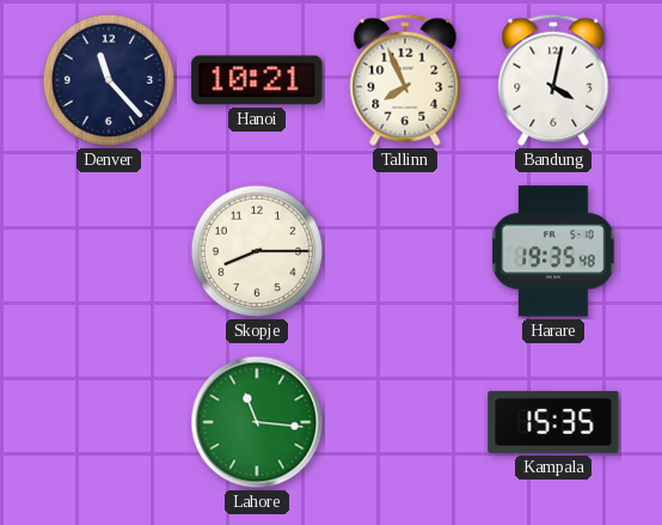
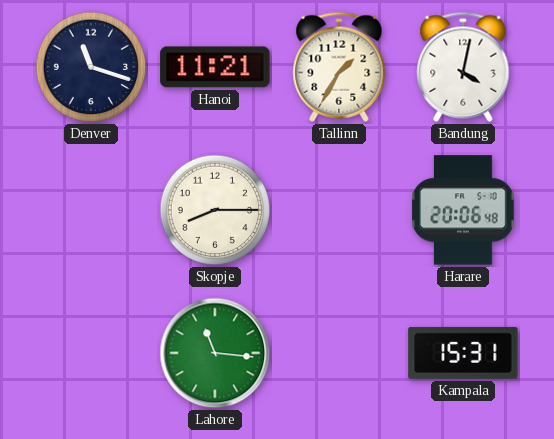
Denver: 11:23 -> 11:18
Hanoi: 10:21 -> 11:21
Tallinn: 7:56 -> 1:35
Harare: 19:35 -> 20:06
Kampala: 15:35 -> 15:31
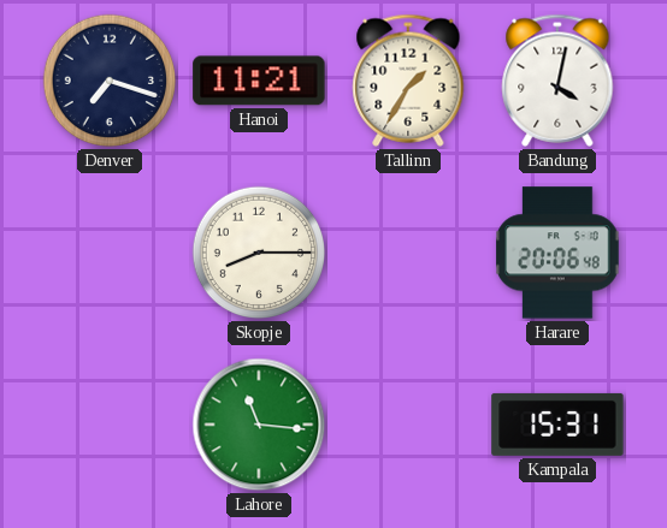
Denver: 11:18 -> 7:18
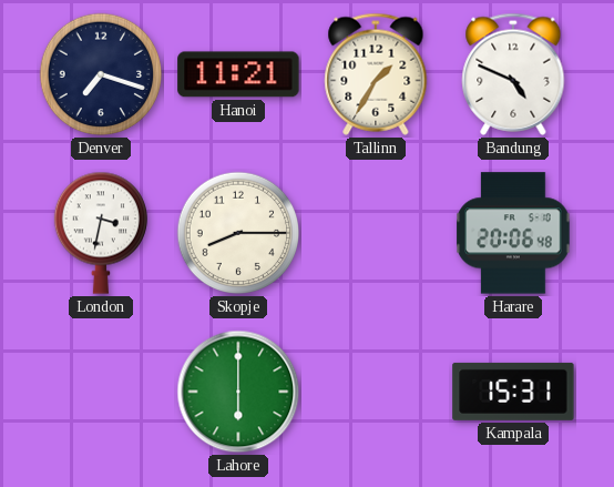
Bandung: 4:02 -> 4:49
London: none -> 3:32
Lahore: 11:16 -> 6:00
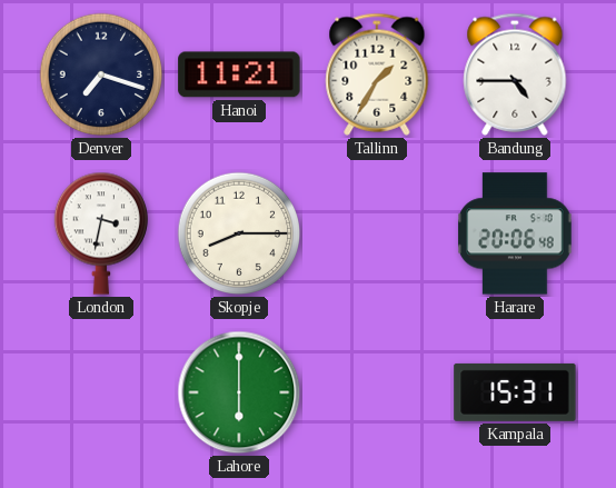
Bandung: 4:49 -> 4:45
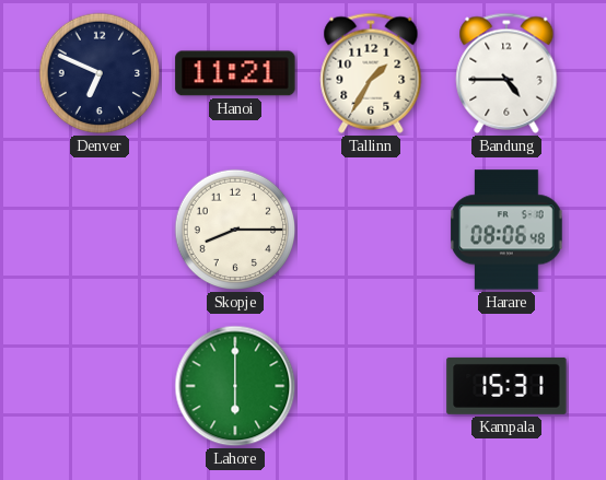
Denver: 7:18 -> 6:49
London: 3:32 -> none
Harare: 20:06 -> 08:06
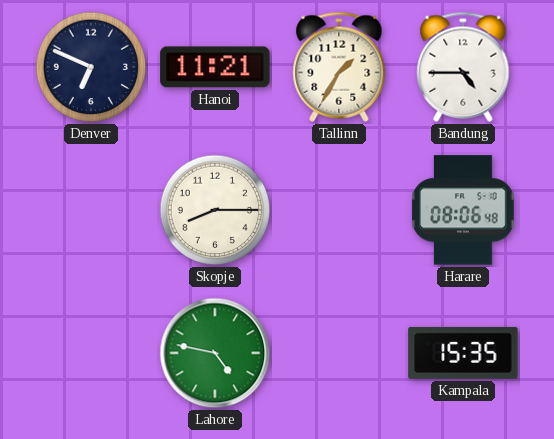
Lahore: 6:00 -> 4:47
Kampala: 15:31 -> 15:35
